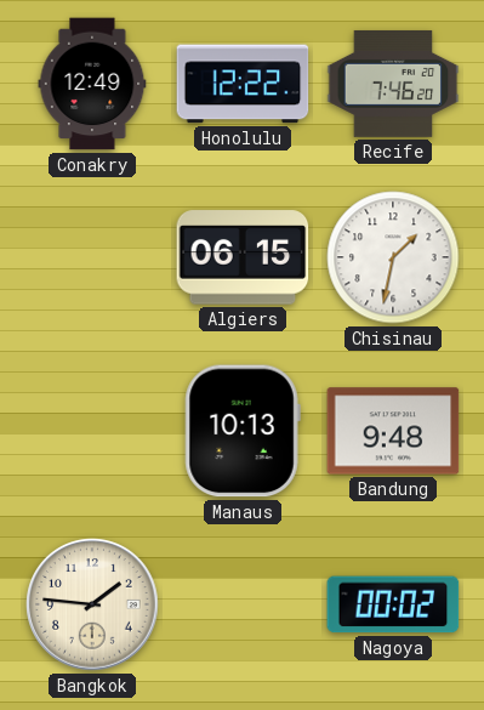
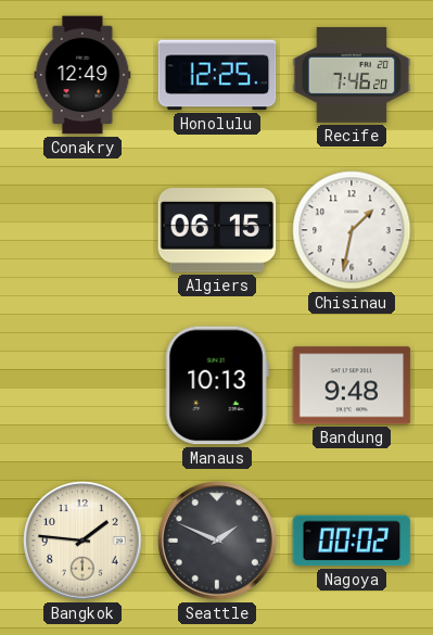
Honolulu: 12:22 -> 12:25
Seattle: none -> 1:49
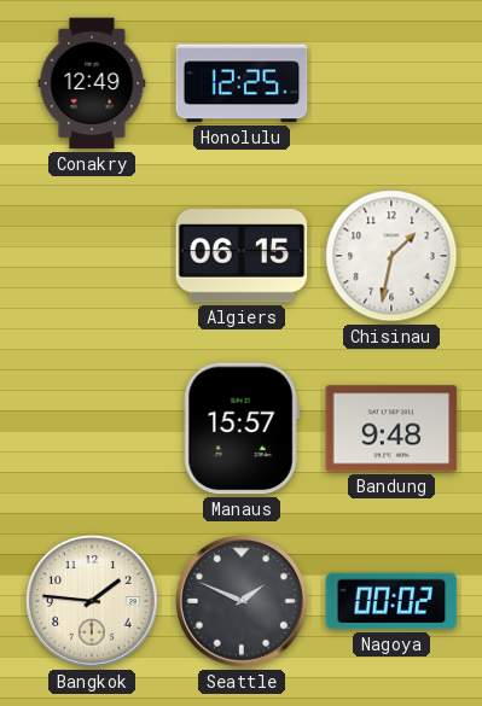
Recife: 7:46 -> none
Manaus: 10:13 -> 15:57
